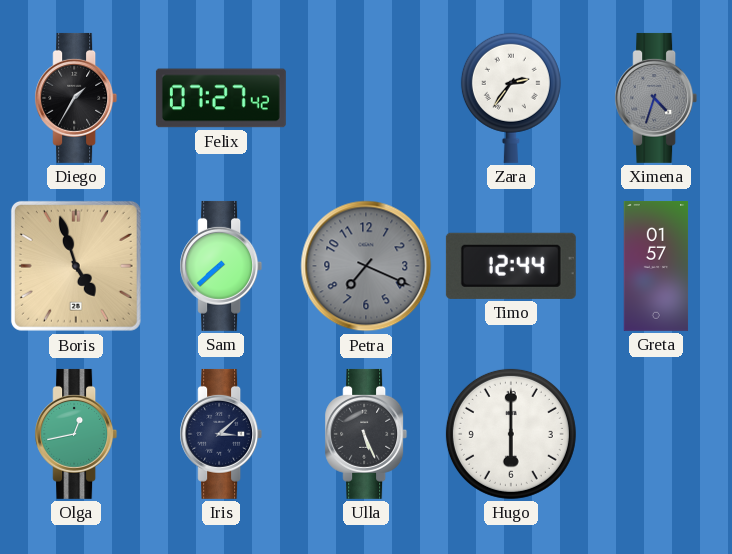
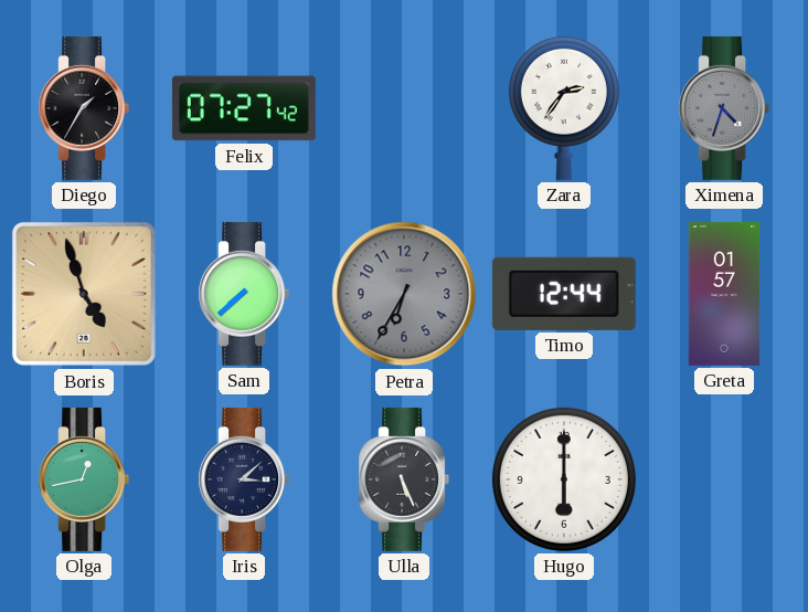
Petra: 7:19 -> 6:35
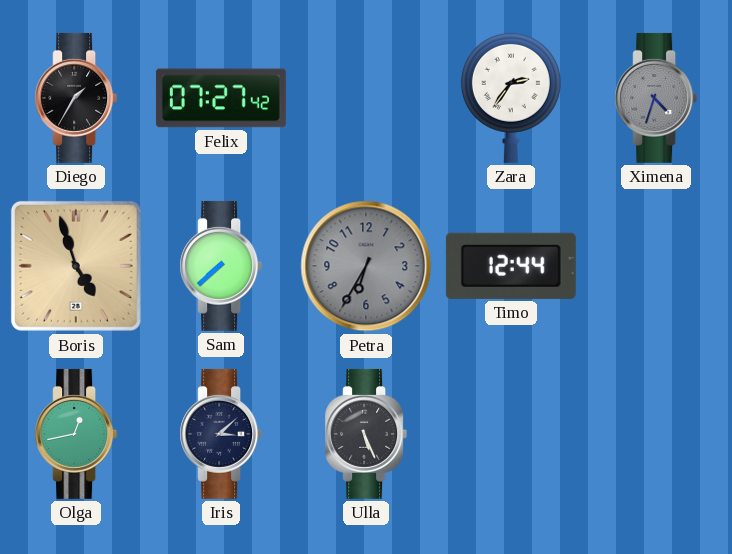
Greta: 01:57 -> none
Hugo: 6:00 -> none
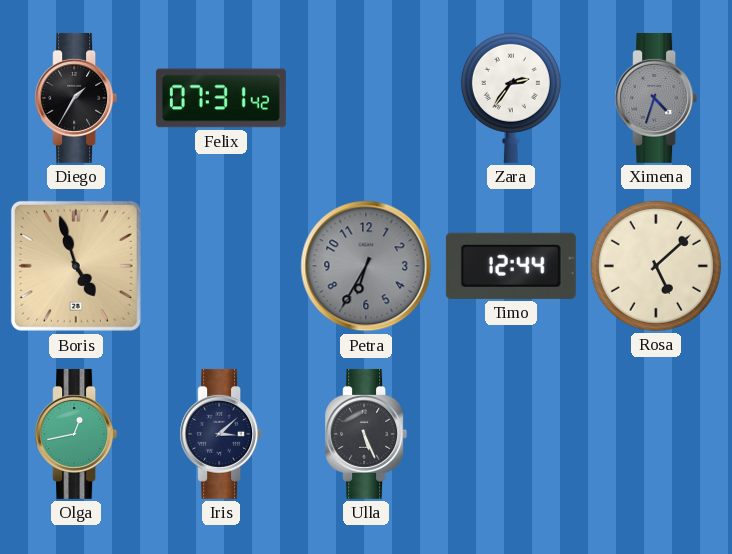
Felix: 07:27 -> 07:31
Sam: 7:38 -> none
Rosa: none -> 5:08
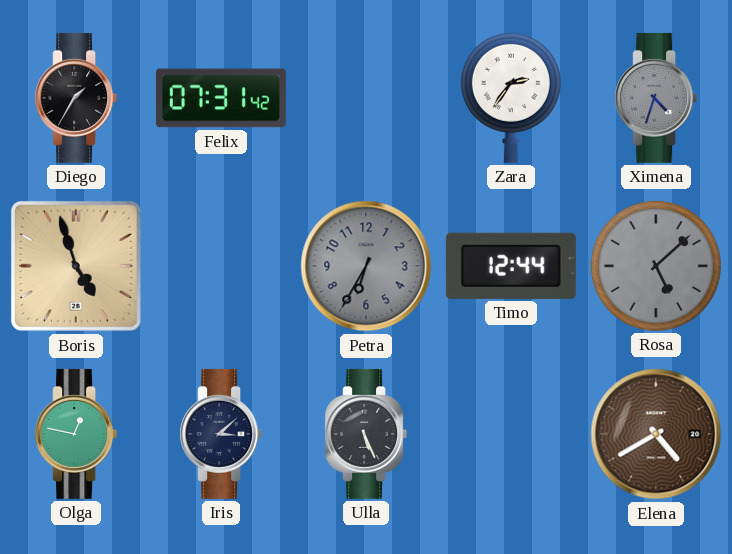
Rosa dial: cream -> grey
Olga: 12:43 -> 12:47
Elena: none -> 4:40
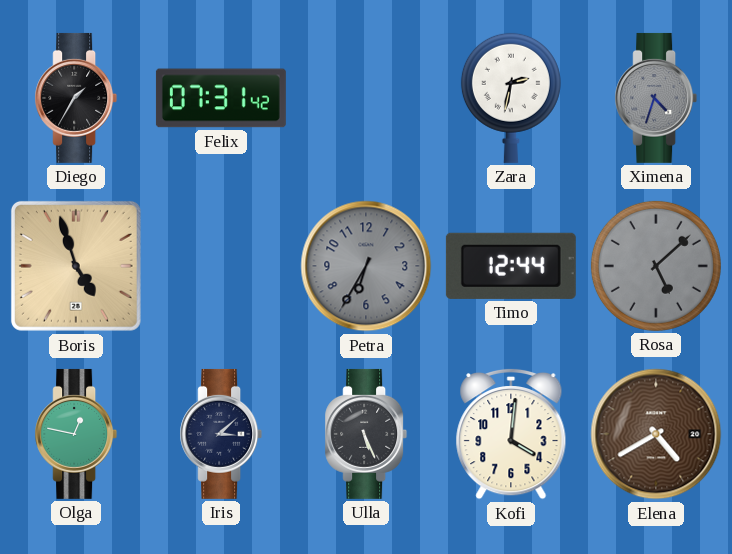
Zara: 2:36 -> 2:32
Kofi: none -> 4:01
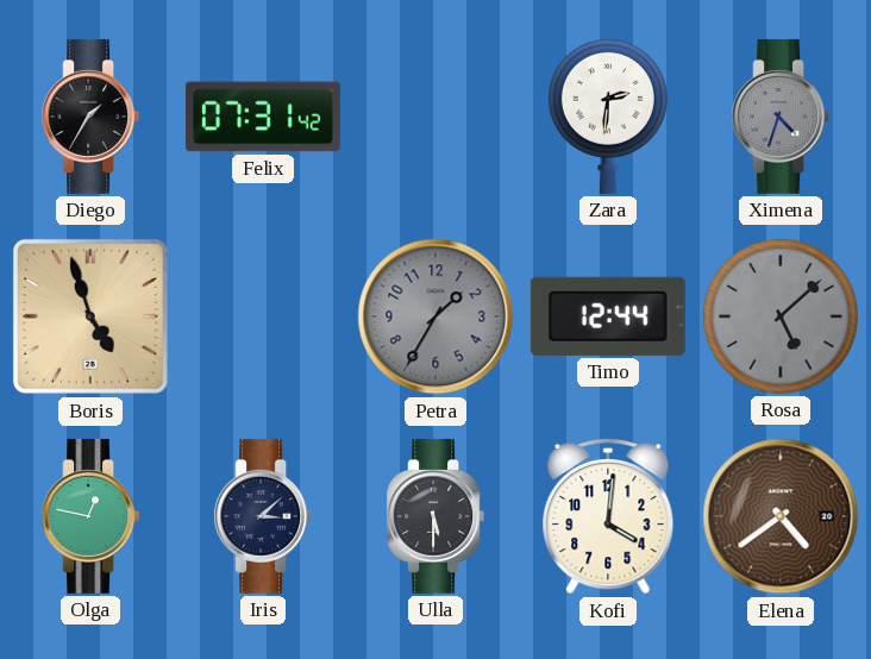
Zara: 2:32 -> 2:31
Petra: 6:35 -> 1:35
Ulla: 5:26 -> 5:30
Elena: 4:40 -> 4:39
